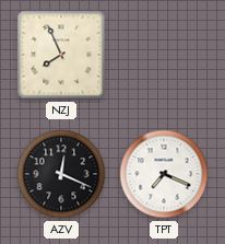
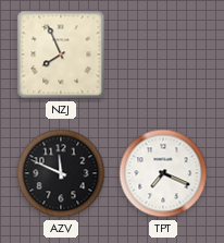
AZV: 12:19 -> 11:49
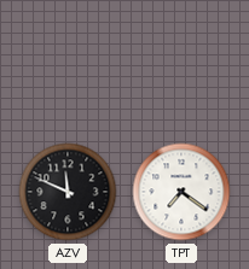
NZJ: 7:56 -> none
TPT: 7:19 -> 7:21
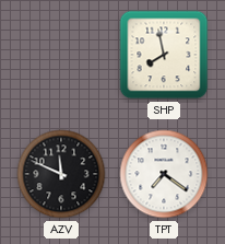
SHP: none -> 7:58
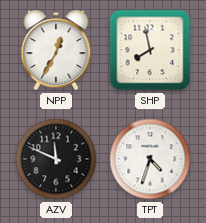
NPP: none -> 12:35
TPT: 7:21 -> 4:33
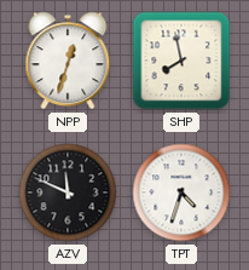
NPP: 12:35 -> 12:33
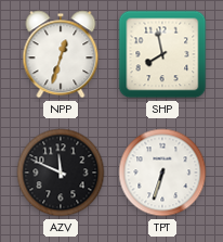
TPT: 4:33 -> 6:33
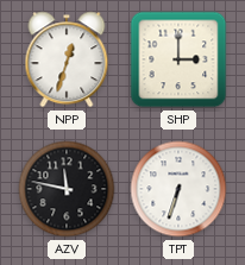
SHP: 7:58 -> 3:00
AZV: 11:49 -> 11:47
